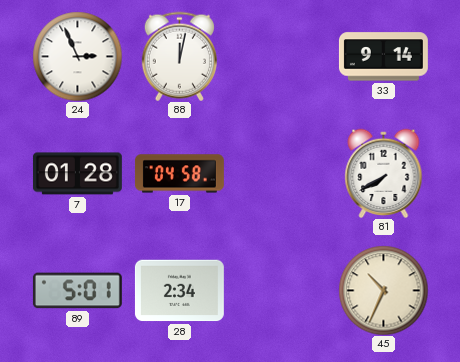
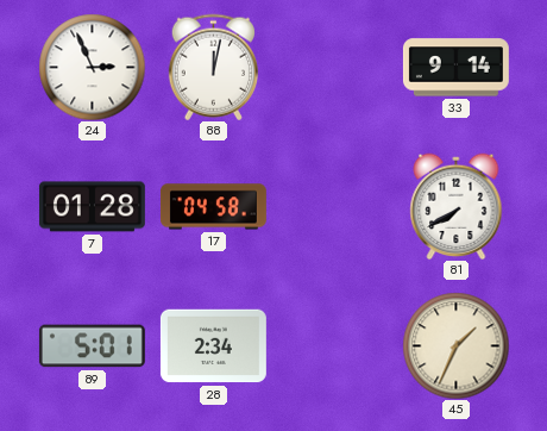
45: 10:34 -> 1:34
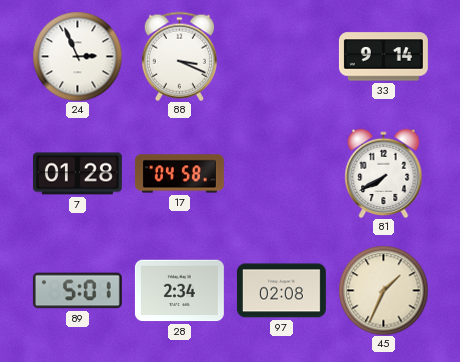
88: 12:02 -> 3:19
97: none -> 02:08
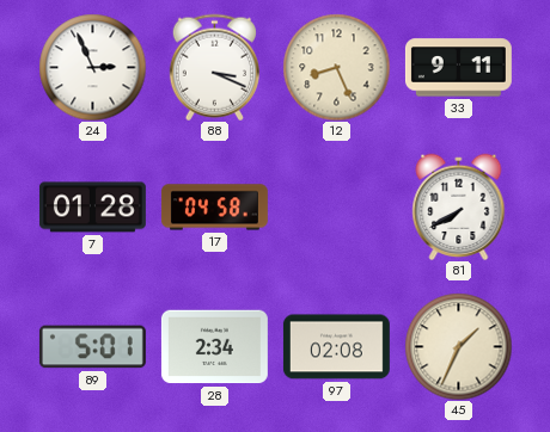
12: none -> 8:26
33: 9:14 -> 9:11
